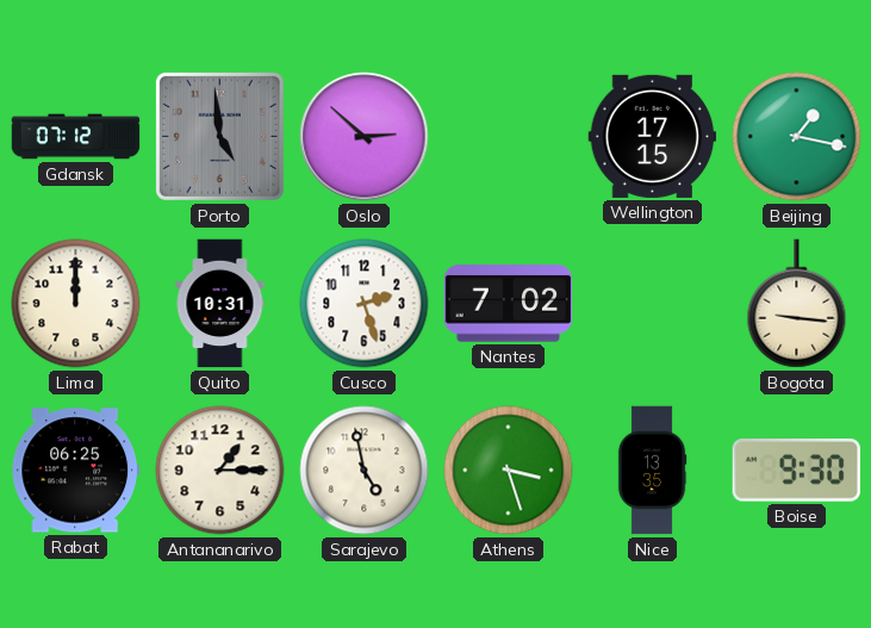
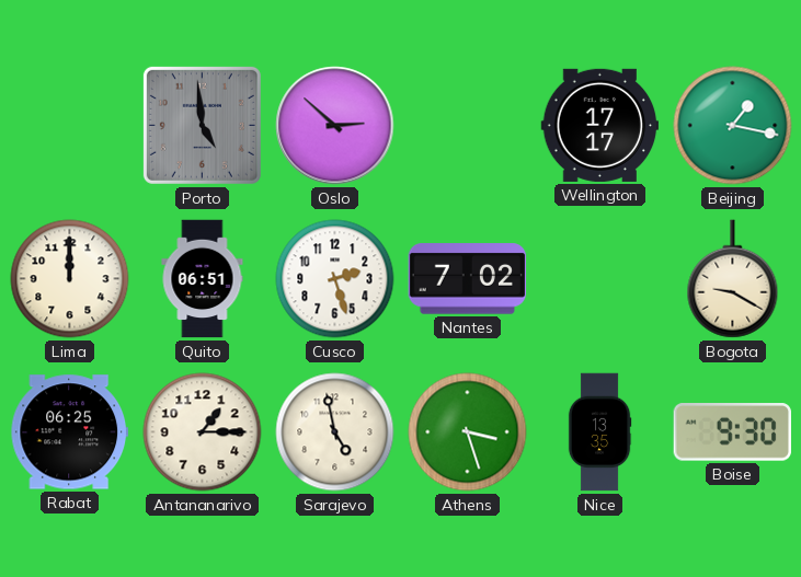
Gdansk: 07:12 -> none
Wellington: 17:15 -> 17:17
Quito: 10:31 -> 06:51
Bogota: 9:16 -> 9:20
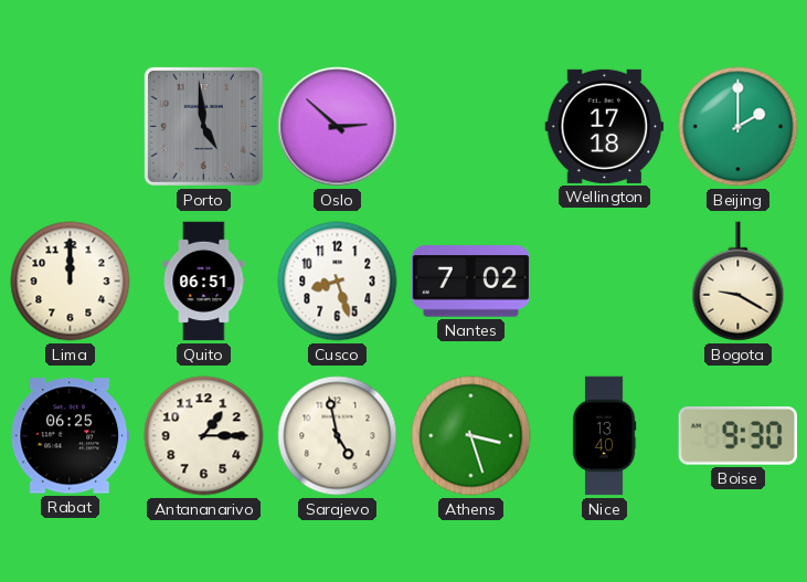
Wellington: 17:17 -> 17:18
Beijing: 1:17 -> 2:00
Cusco: 2:27 -> 8:27
Nice: 13:35 -> 13:40
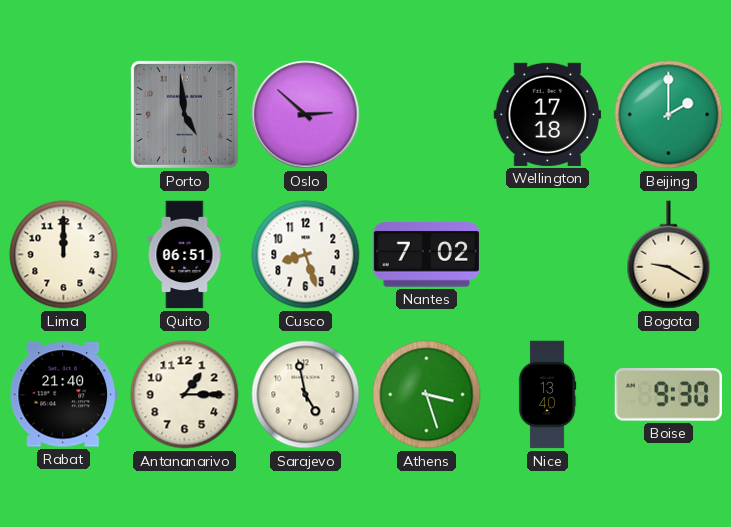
Rabat: 06:25 -> 21:40
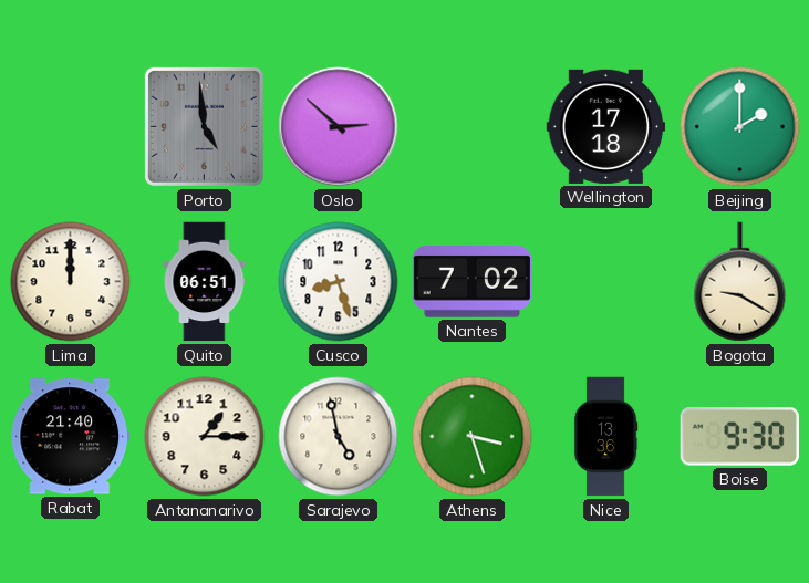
Nice: 13:40 -> 13:36
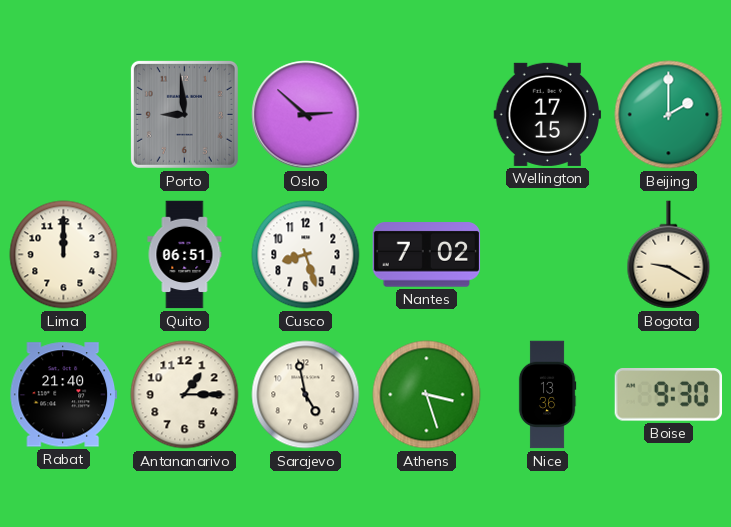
Porto: 4:59 -> 8:59
Wellington: 17:18 -> 17:15
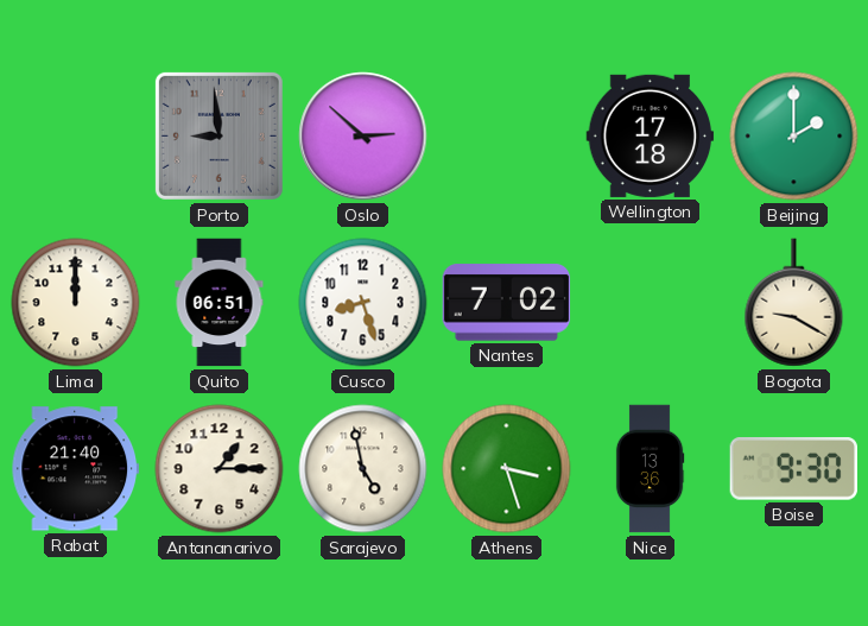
Wellington: 17:15 -> 17:18
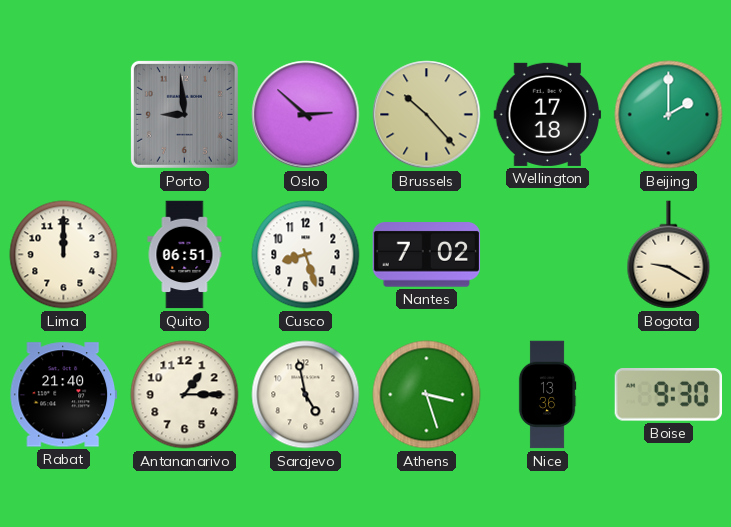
Brussels: none -> 10:23
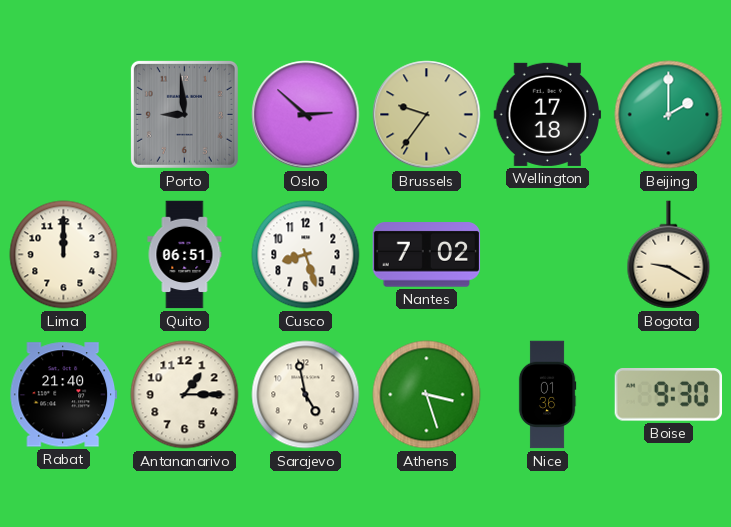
Brussels: 10:23 -> 9:36
Nice: 13:36 -> 01:36
